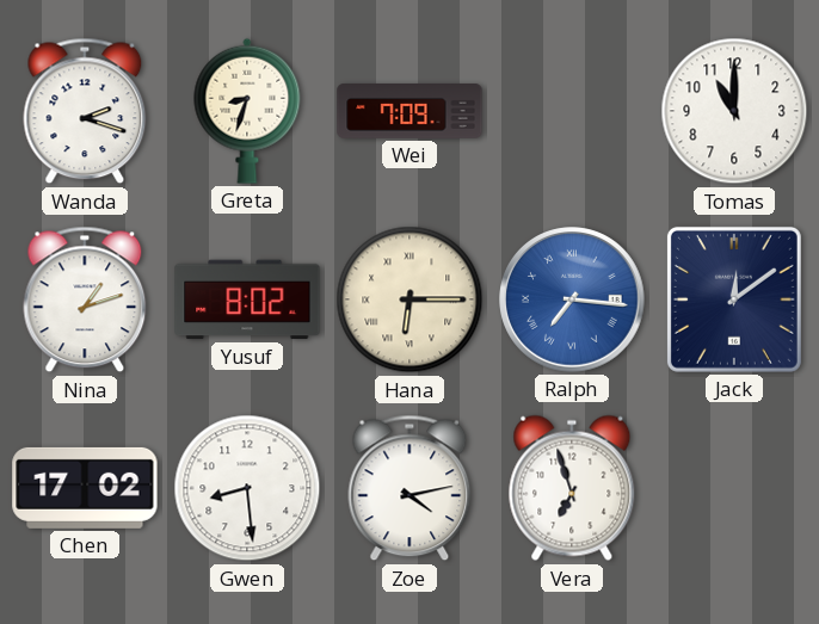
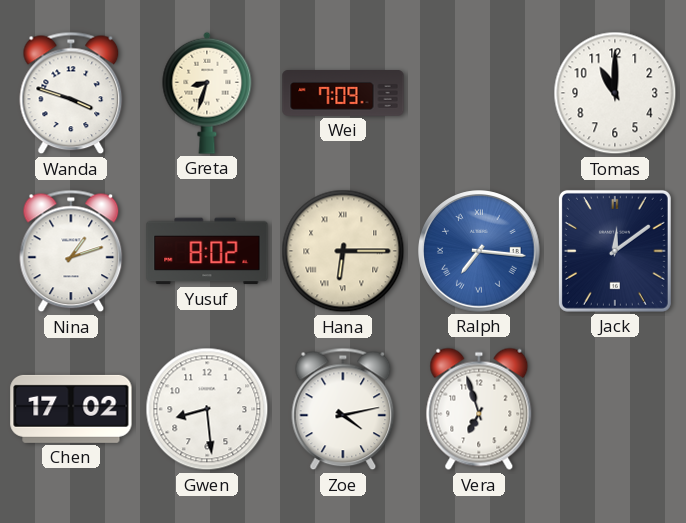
Wanda: 2:18 -> 3:48
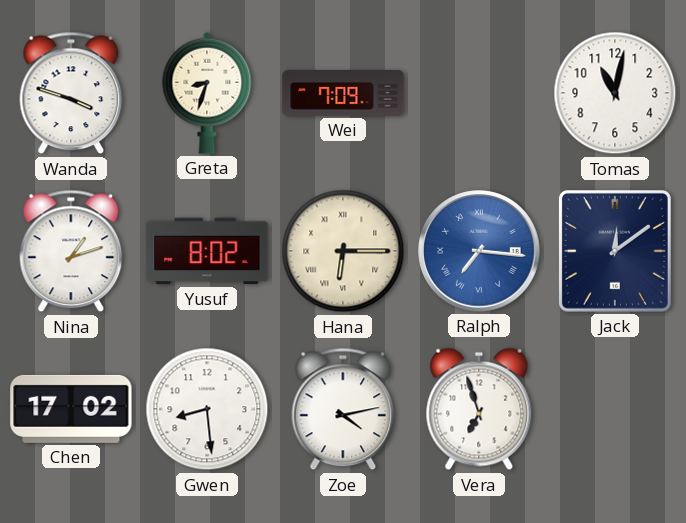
Tomas: 11:00 -> 11:02
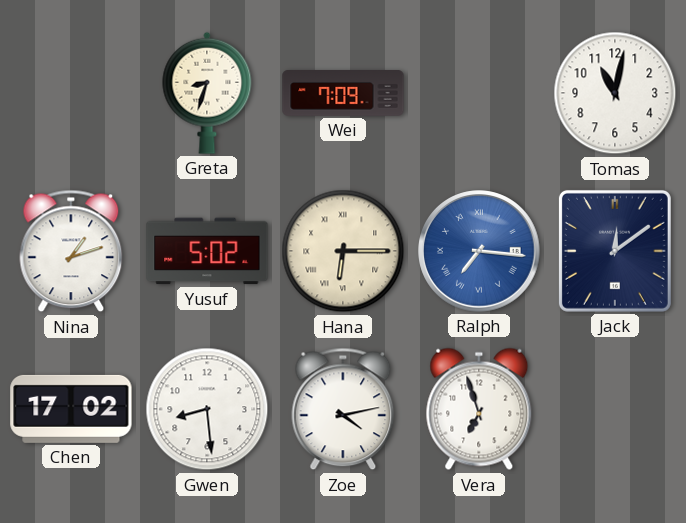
Wanda: 3:48 -> none
Yusuf: 8:02 -> 5:02
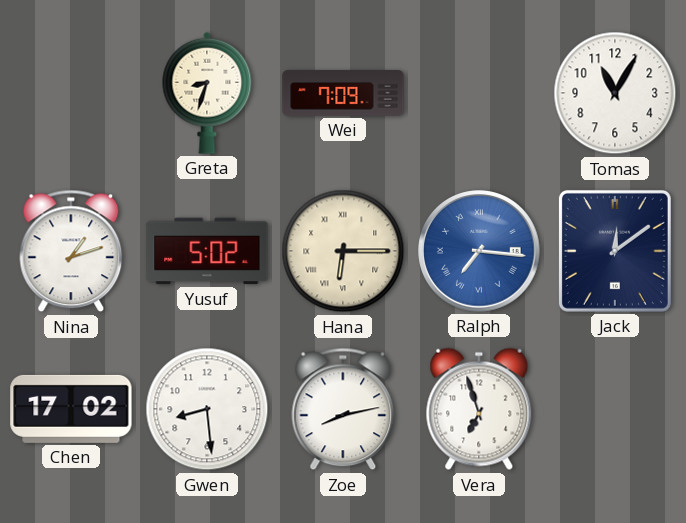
Tomas: 11:02 -> 11:05
Zoe: 4:13 -> 8:13
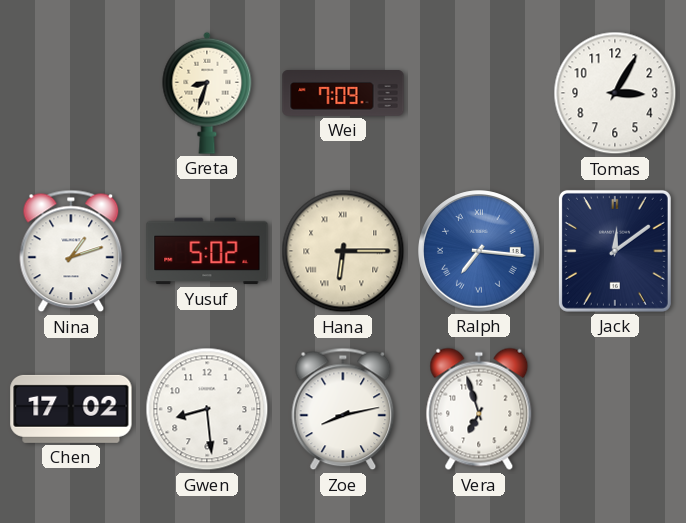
Tomas: 11:05 -> 3:05
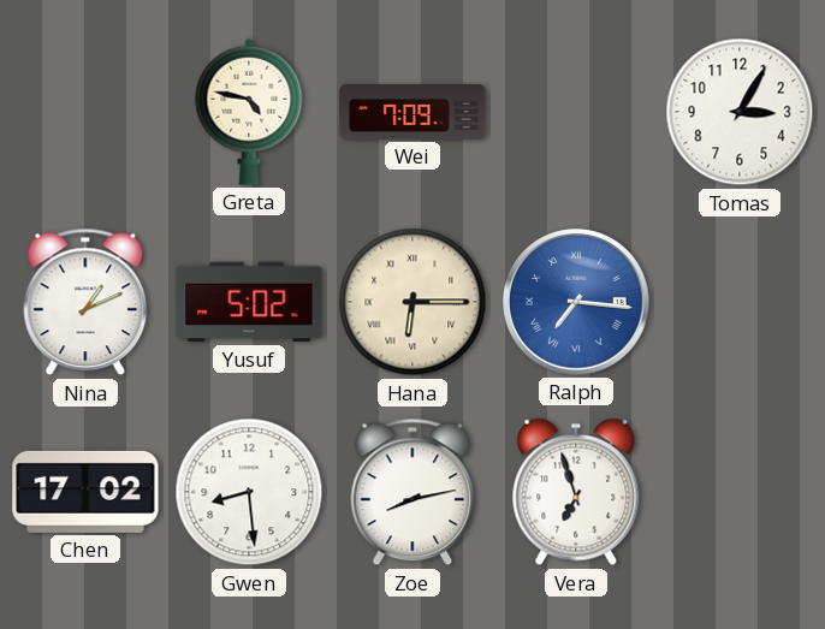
Greta: 8:33 -> 4:47
Nina: 1:12 -> 1:11
Jack: 12:09 -> none
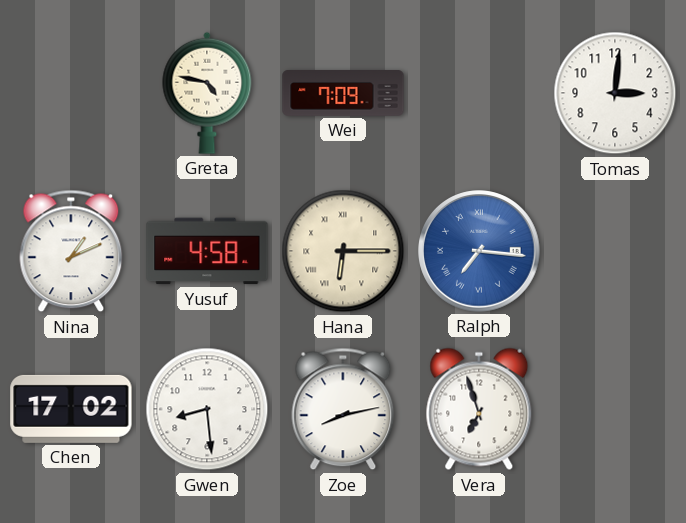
Tomas: 3:05 -> 3:01
Yusuf: 5:02 -> 4:58
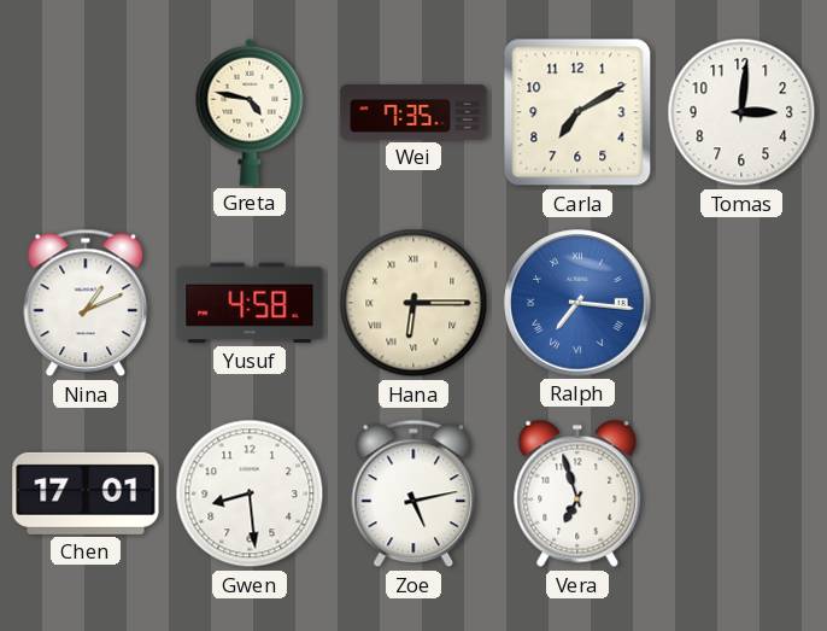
Wei: 7:09 -> 7:35
Carla: none -> 7:10
Chen: 17:02 -> 17:01
Zoe: 8:13 -> 5:13
